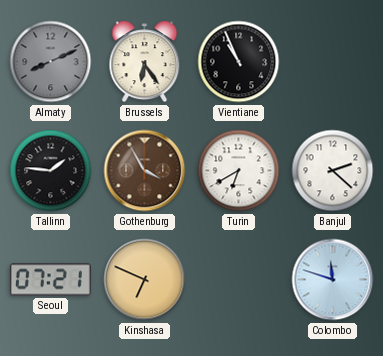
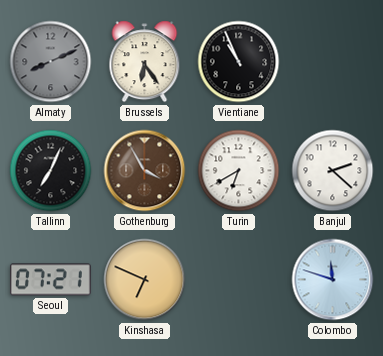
Tallinn: 1:46 -> 7:04
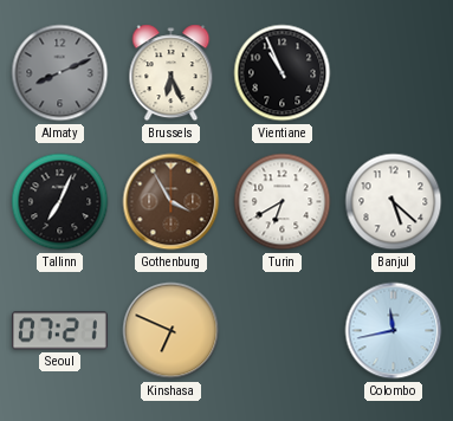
Brussels: 6:24 -> 6:26
Banjul: 2:22 -> 5:22
Colombo: 11:48 -> 11:43
